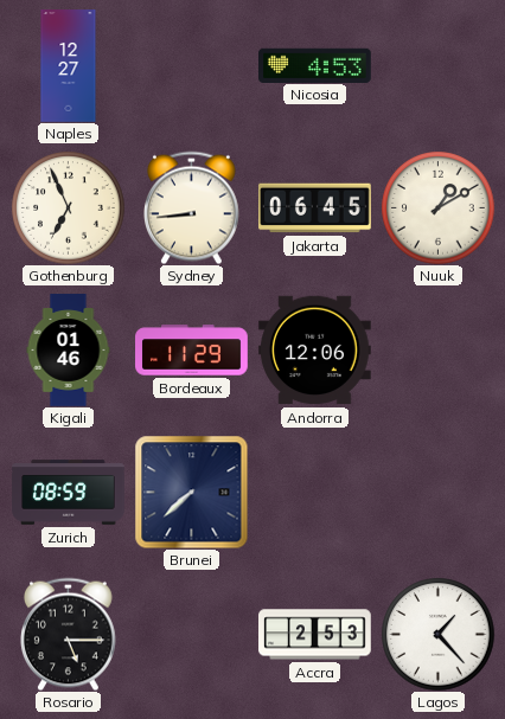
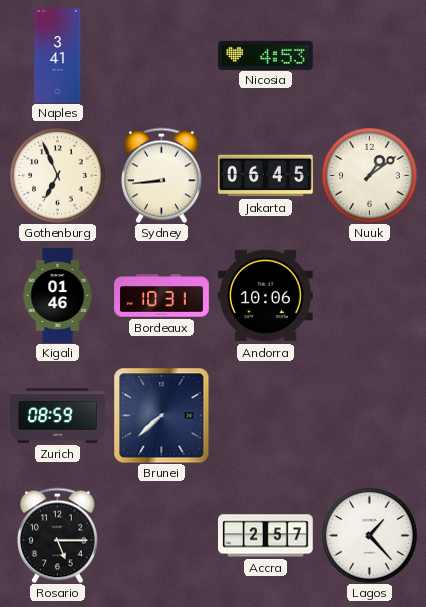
Naples: 12:27 -> 3:41
Nuuk: 1:10 -> 1:09
Bordeaux: 11:29 -> 10:31
Andorra: 12:06 -> 10:06
Accra: 2:53 -> 2:57
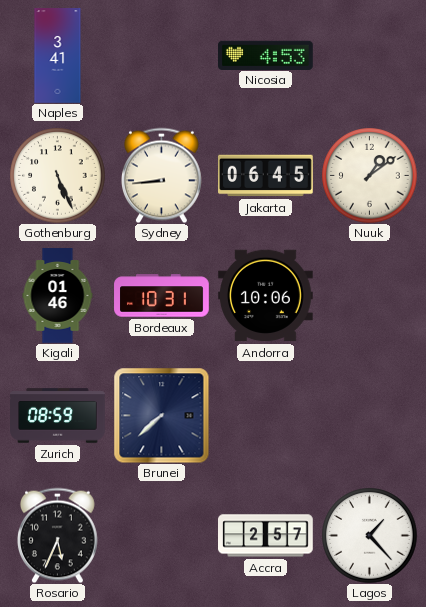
Gothenburg: 6:56 -> 5:26
Rosario: 5:15 -> 5:34
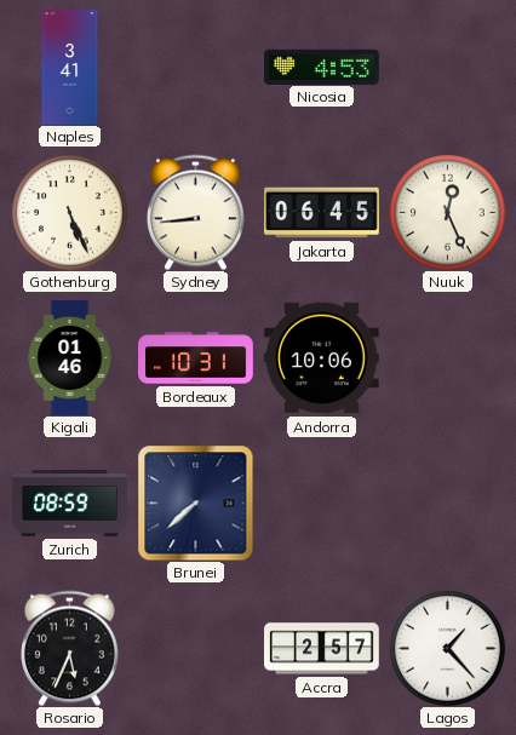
Nuuk: 1:09 -> 12:26
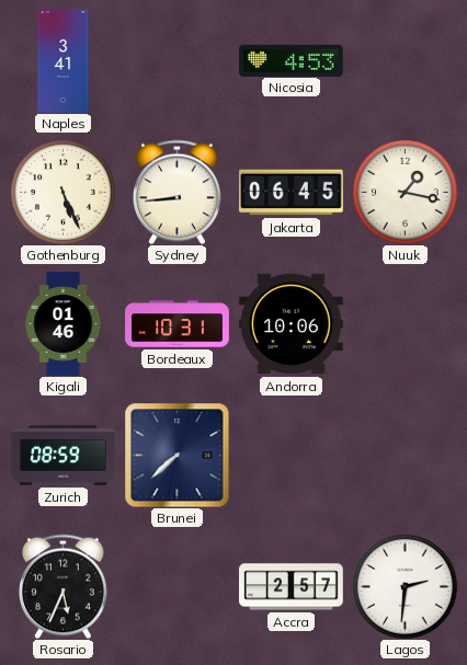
Nuuk: 12:26 -> 1:17
Lagos: 1:23 -> 2:31
